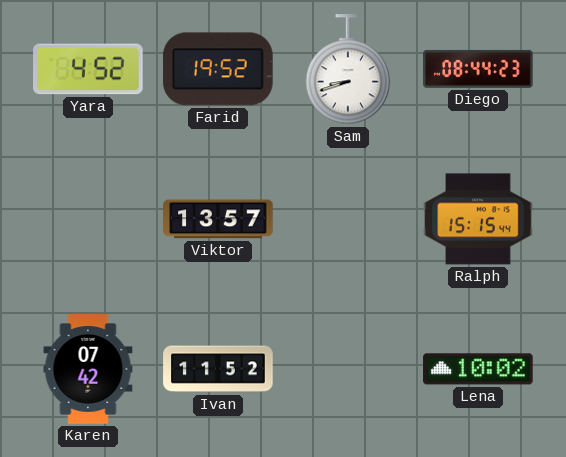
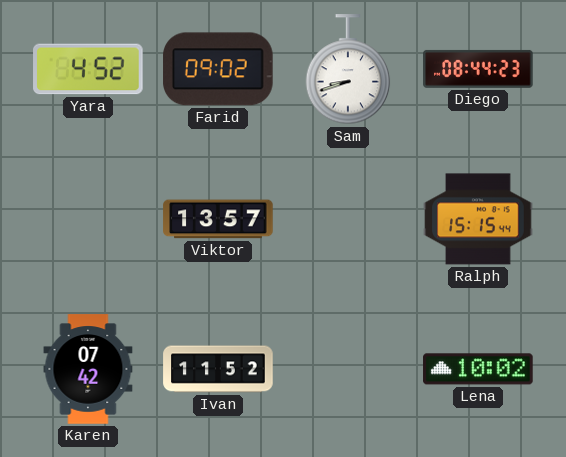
Farid: 19:52 -> 09:02
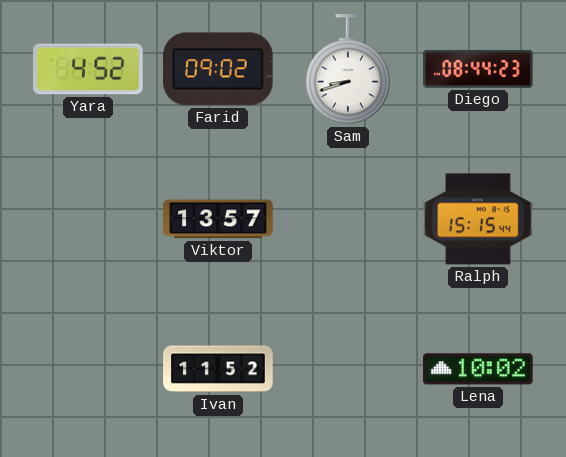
Karen: 07:42 -> none
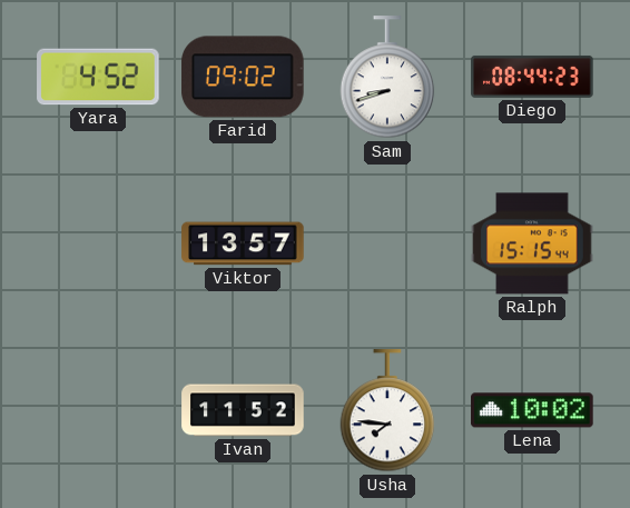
Usha: none -> 7:46
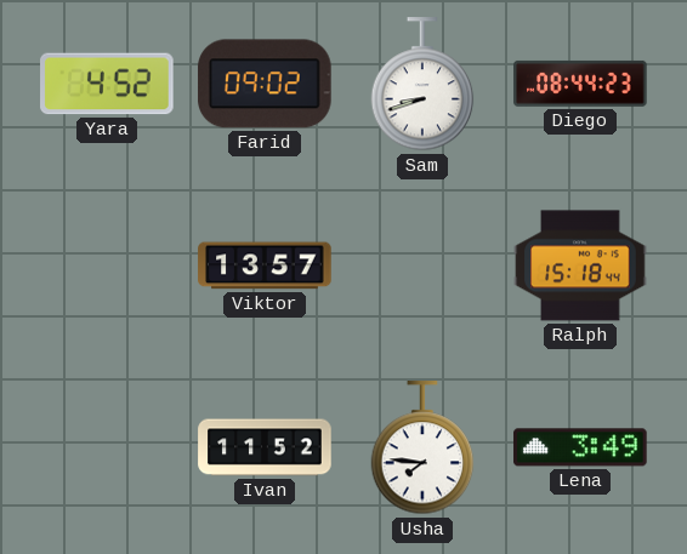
Ralph: 15:15 -> 15:18
Lena: 10:02 -> 3:49
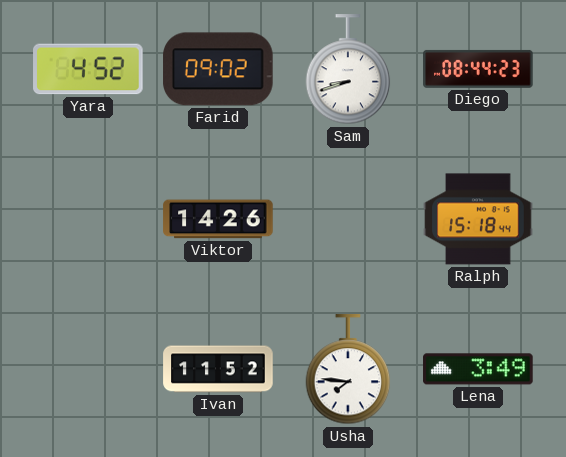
Viktor: 13:57 -> 14:26
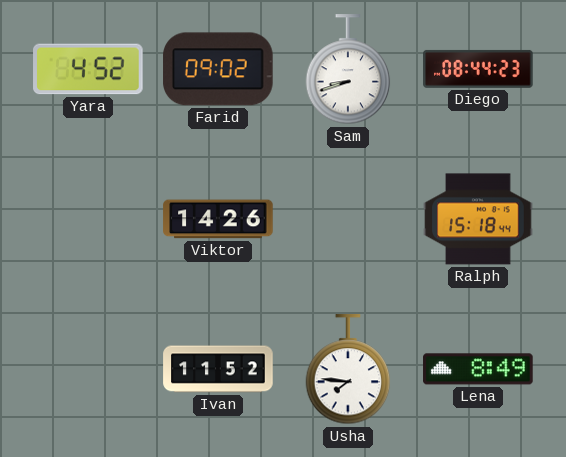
Lena: 3:49 -> 8:49
